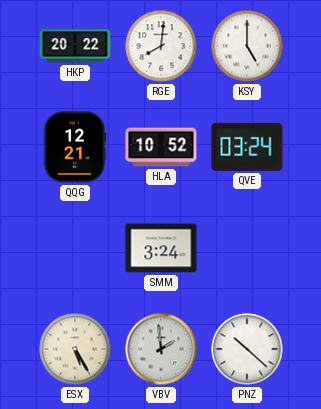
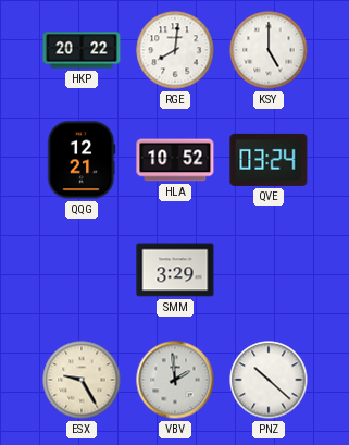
SMM: 3:24 -> 3:29
ESX: 5:25 -> 9:25
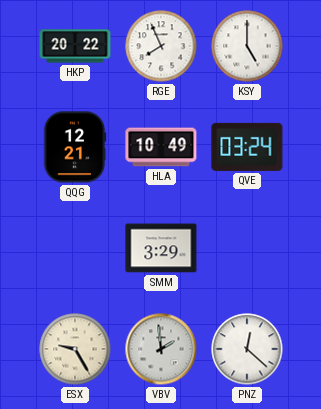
RGE: 8:01 -> 7:56
HLA: 10:52 -> 10:49
PNZ: 10:22 -> 12:22
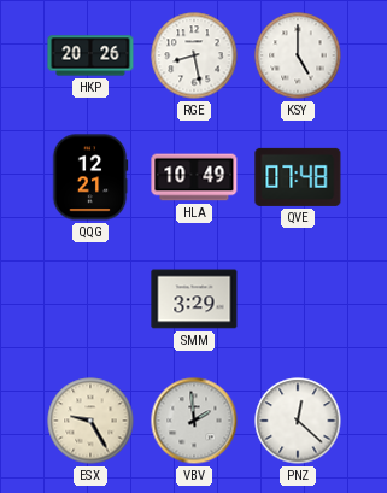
HKP: 20:22 -> 20:26
RGE: 7:56 -> 8:28
QVE: 03:24 -> 07:48
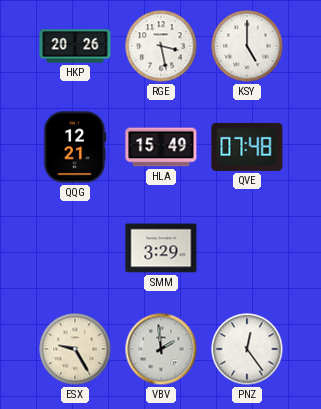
RGE: 8:28 -> 3:28
HLA: 10:49 -> 15:49
PNZ: 12:22 -> 12:24
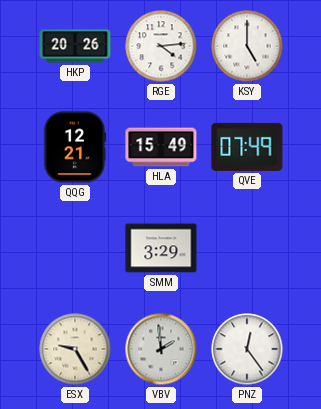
RGE: 3:28 -> 4:14
QVE: 07:48 -> 07:49
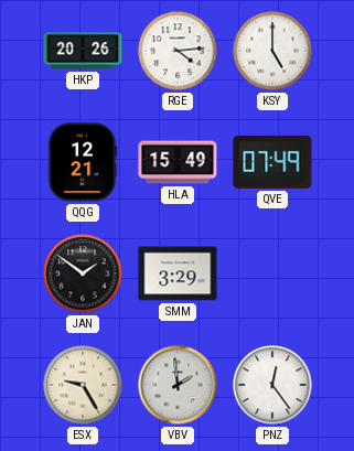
JAN: none -> 1:51
